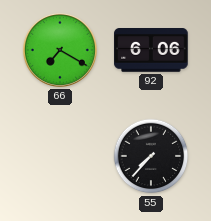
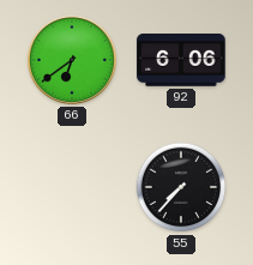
66: 7:20 -> 6:39
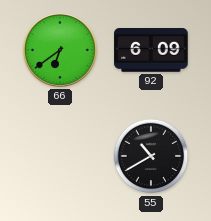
92: 6:06 -> 6:09
55: 7:37 -> 10:40
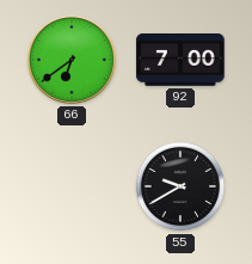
92: 6:09 -> 7:00
55: 10:40 -> 9:40
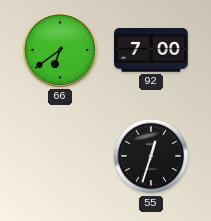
55: 9:40 -> 12:33
